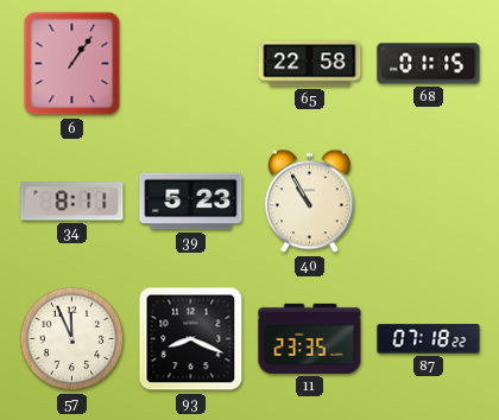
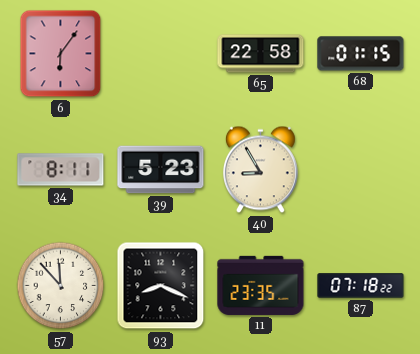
6: 1:06 -> 6:06
40: 10:55 -> 8:55
57: 11:56 -> 11:53
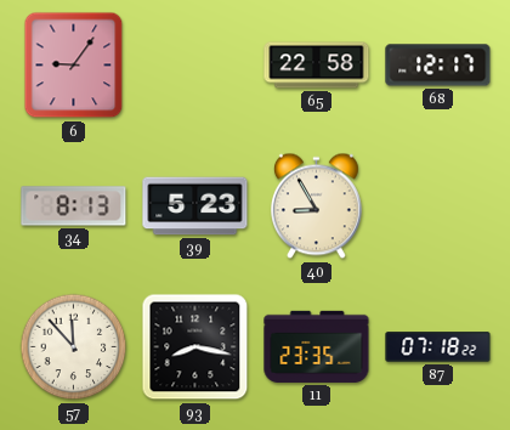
6: 6:06 -> 9:06
68: 01:15 -> 12:17
34: 8:11 -> 8:13
93: 8:19 -> 8:17
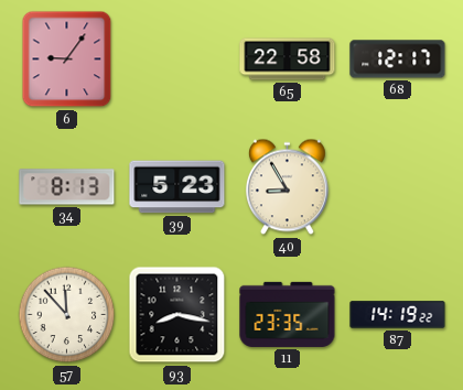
87: 07:18 -> 14:19
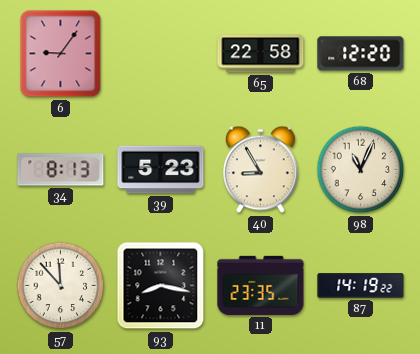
68: 12:17 -> 12:20
98: none -> 11:04
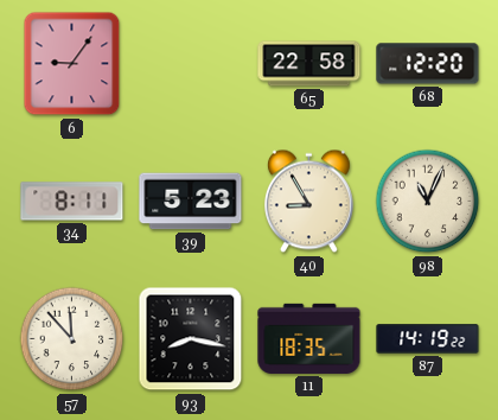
34: 8:13 -> 8:11
11: 23:35 -> 18:35
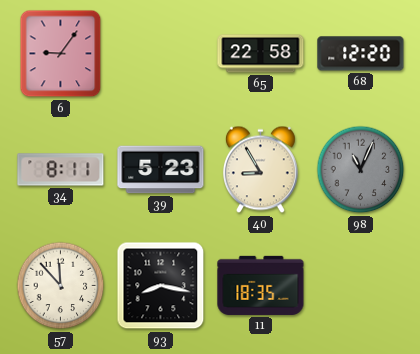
98 dial: cream -> grey
87: 14:19 -> none
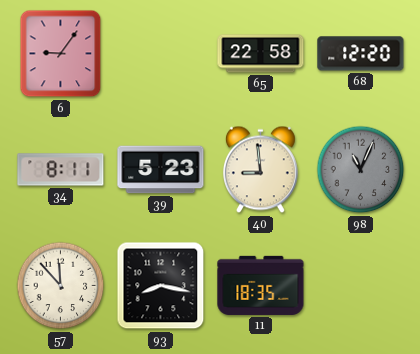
40: 8:55 -> 8:59
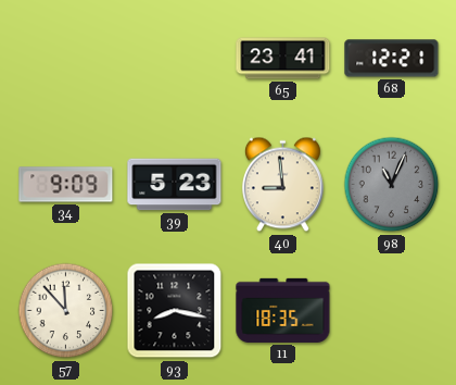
6: 9:06 -> none
65: 22:58 -> 23:41
68: 12:20 -> 12:21
34: 8:11 -> 9:09
